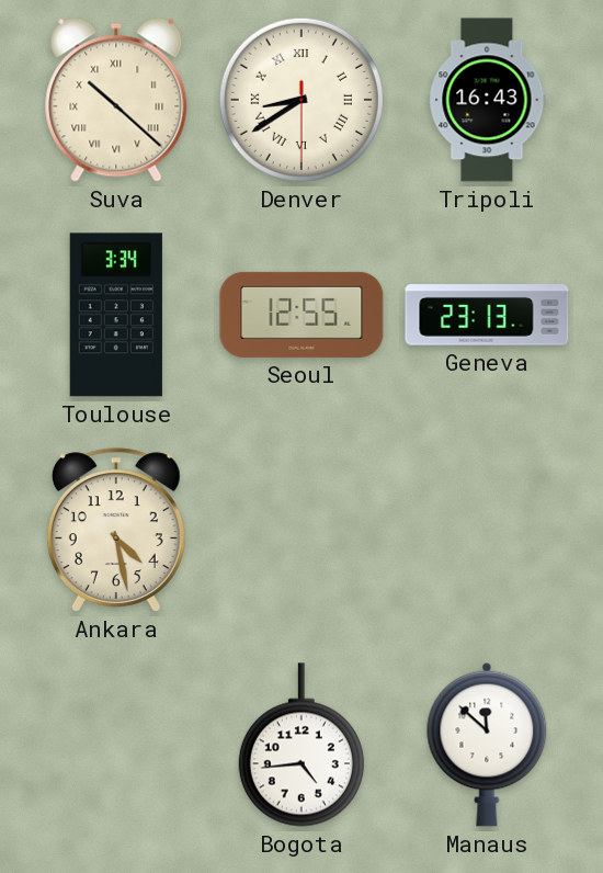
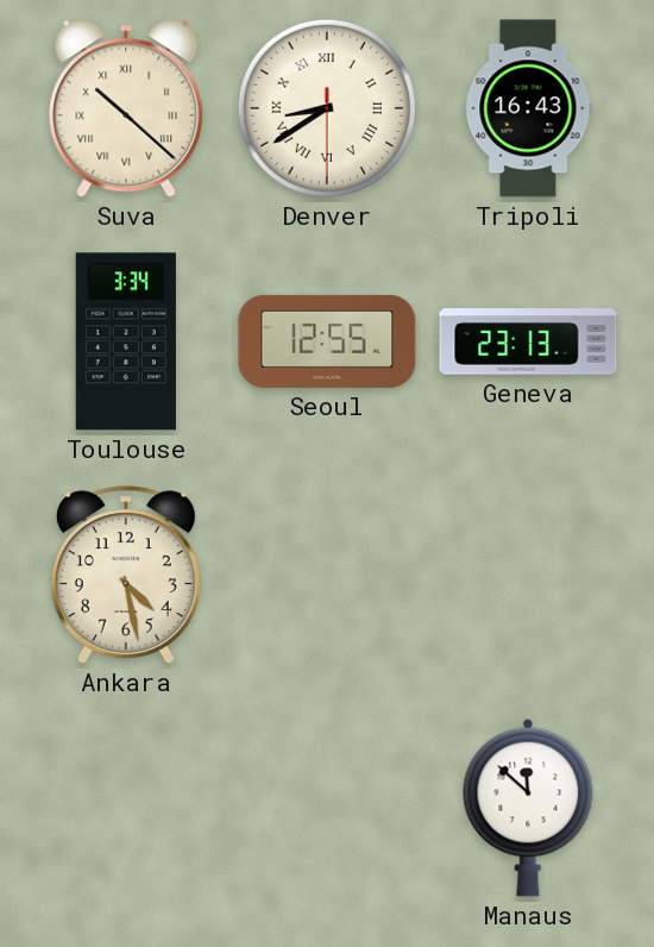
Bogota: 4:44 -> none
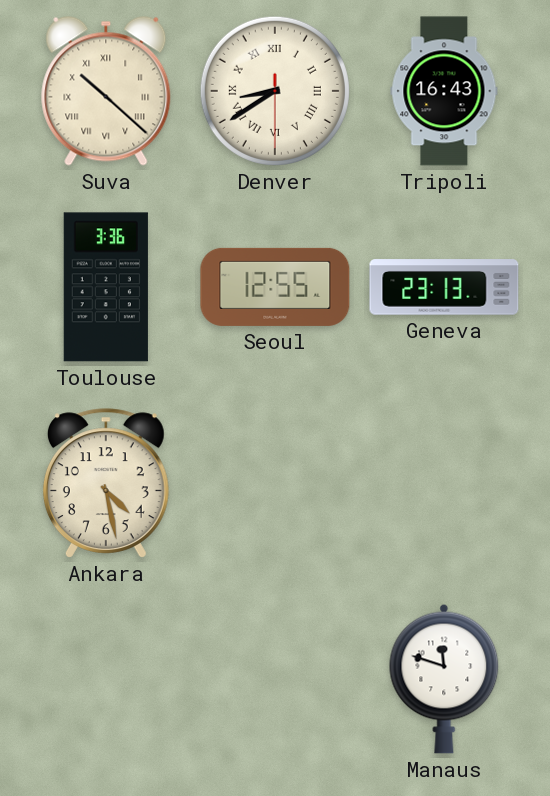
Toulouse: 3:34 -> 3:36
Manaus: 11:52 -> 11:48
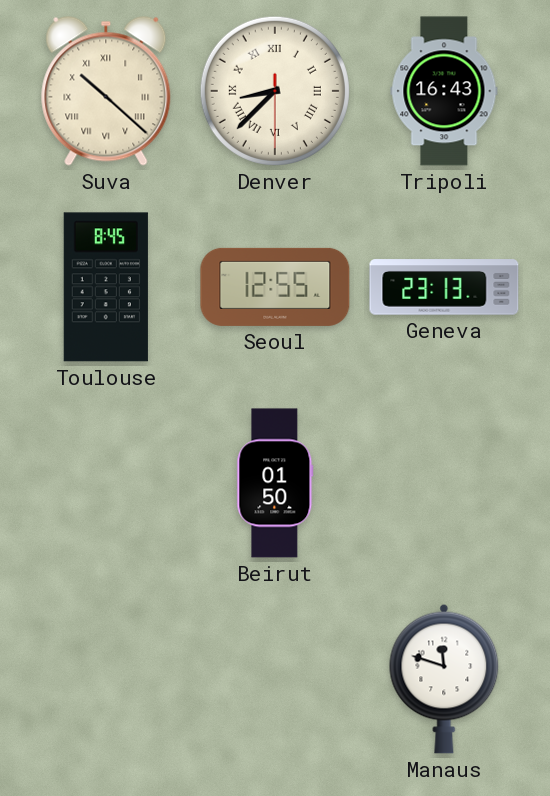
Denver: 8:39 -> 8:37
Toulouse: 3:36 -> 8:45
Ankara: 4:28 -> none
Beirut: none -> 01:50
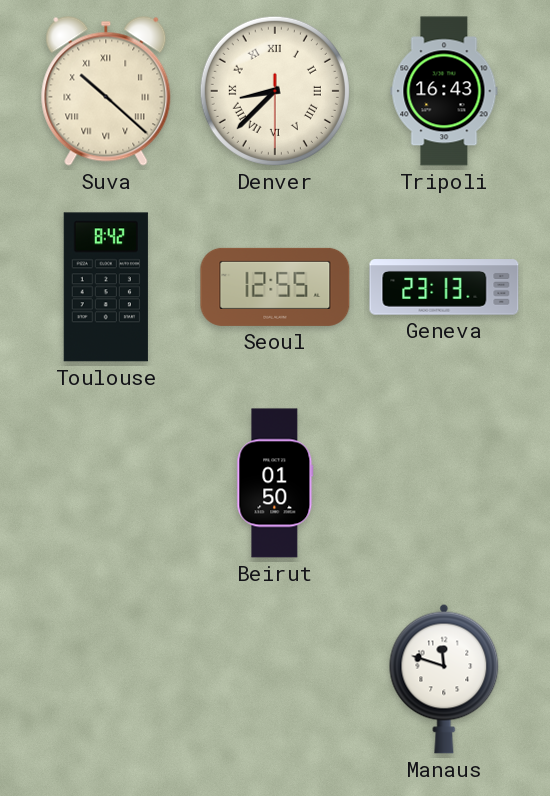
Toulouse: 8:45 -> 8:42
